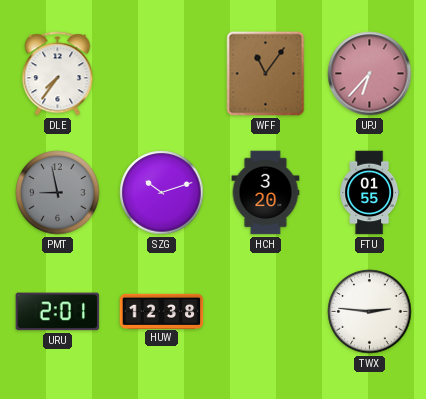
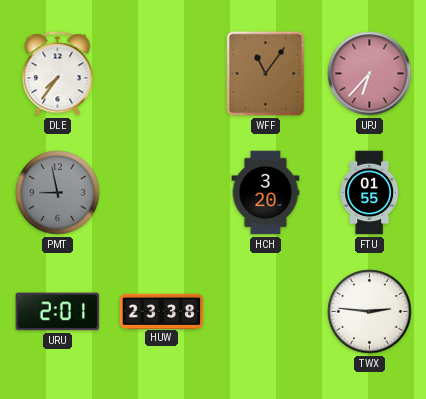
SZG: 10:12 -> none
HUW: 12:38 -> 23:38
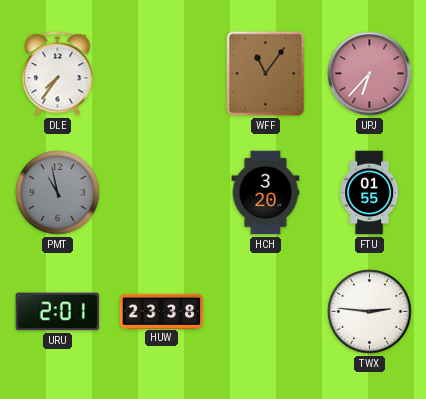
PMT: 8:58 -> 10:58
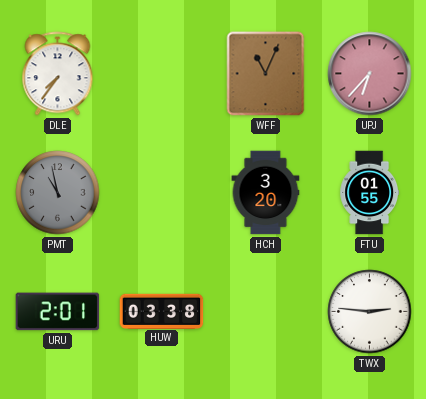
WFF: 11:06 -> 11:04
HUW: 23:38 -> 03:38
